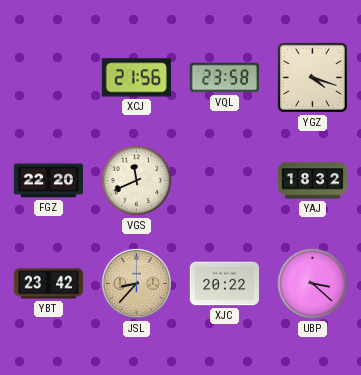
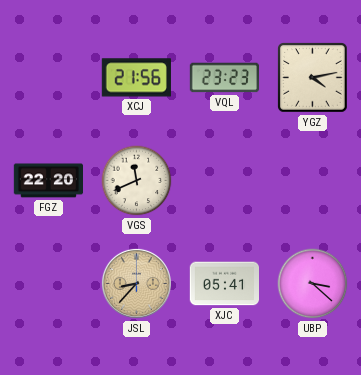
VQL: 23:58 -> 23:23
YGZ: 4:18 -> 4:13
YAJ: 18:32 -> none
YBT: 23:42 -> none
XJC: 20:22 -> 05:41
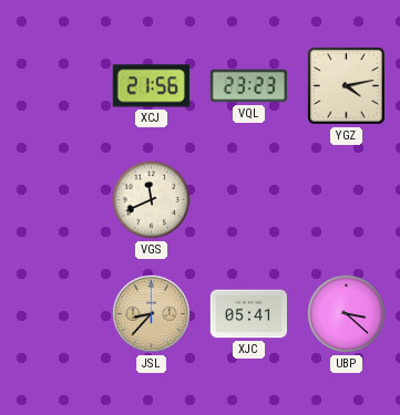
FGZ: 22:20 -> none
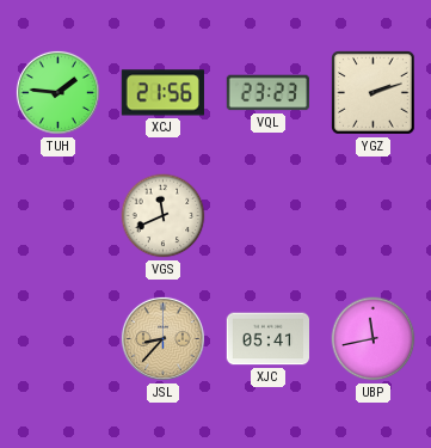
TUH: none -> 1:46
YGZ: 4:13 -> 2:12
UBP: 3:22 -> 11:43
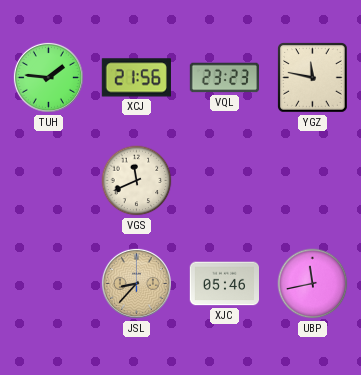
YGZ: 2:12 -> 11:47
XJC: 05:41 -> 05:46
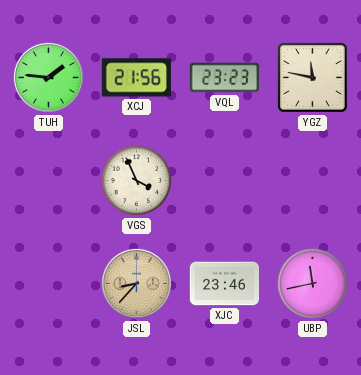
VGS: 11:41 -> 3:56
XJC: 05:46 -> 23:46
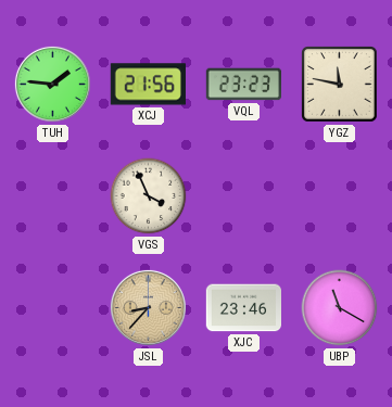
UBP: 11:43 -> 11:20
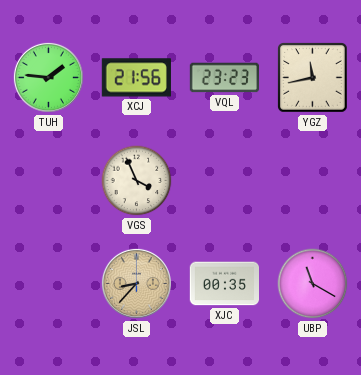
YGZ: 11:47 -> 11:43
XJC: 23:46 -> 00:35
